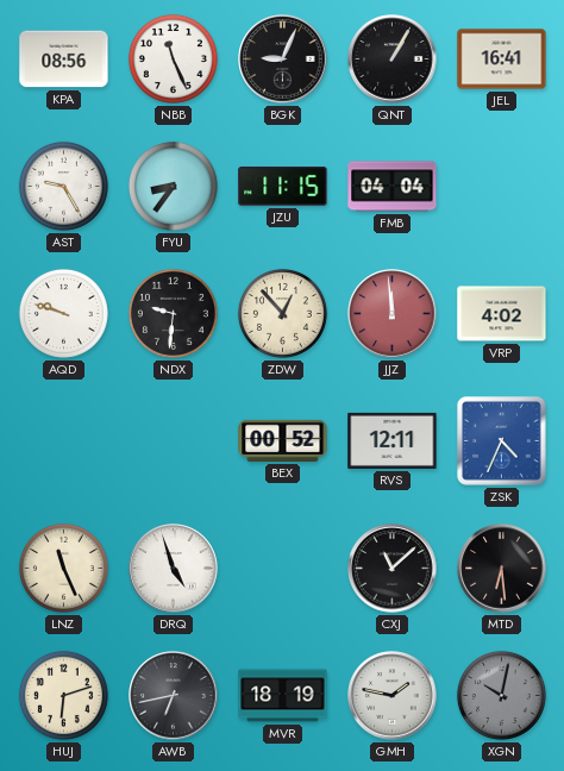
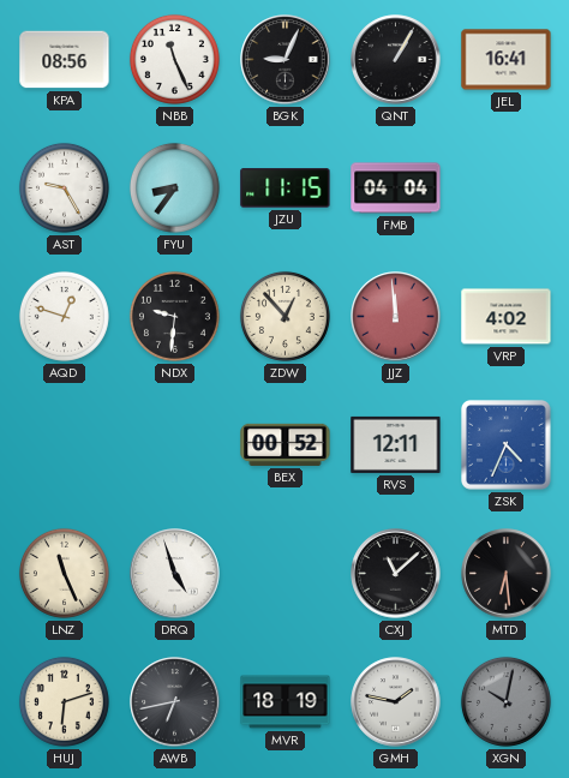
AQD: 9:48 -> 12:48
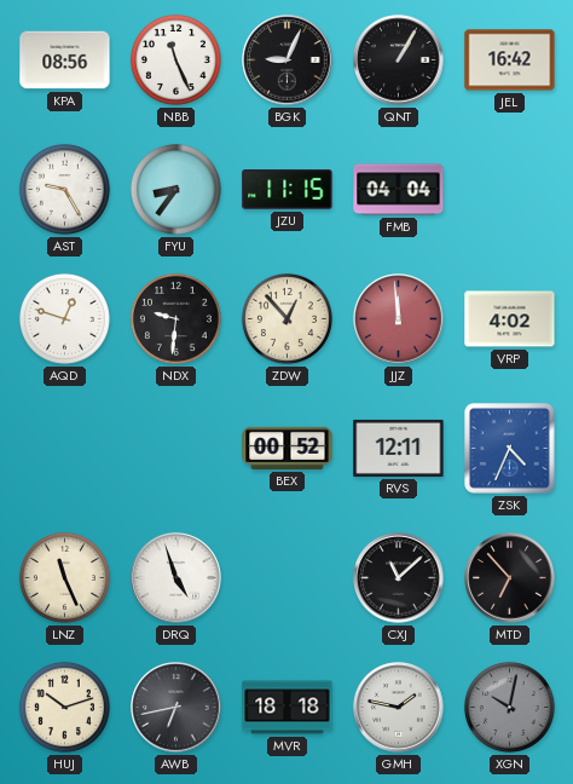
JEL: 16:41 -> 16:42
MTD: 6:29 -> 6:53
HUJ: 6:12 -> 10:12
MVR: 18:19 -> 18:18
